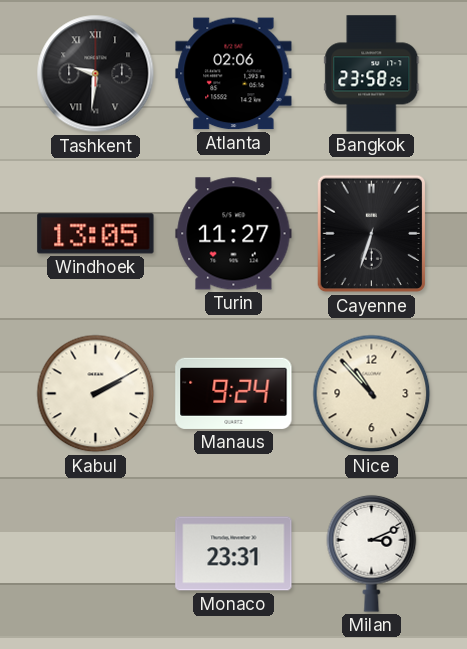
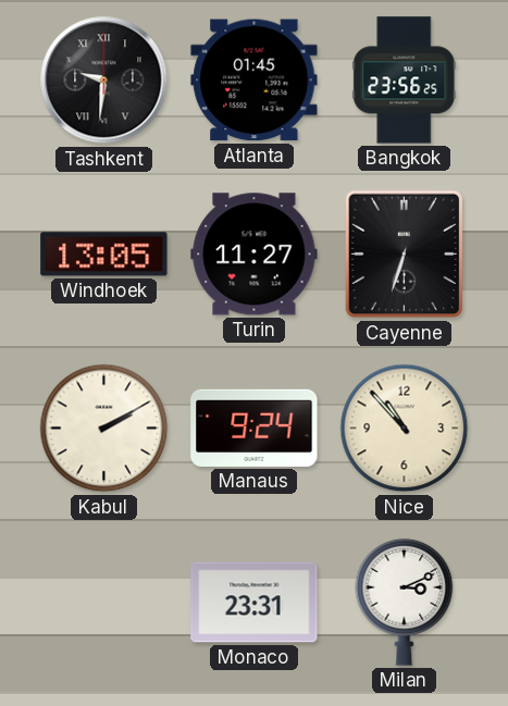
Atlanta: 02:06 -> 01:45
Bangkok: 23:58 -> 23:56
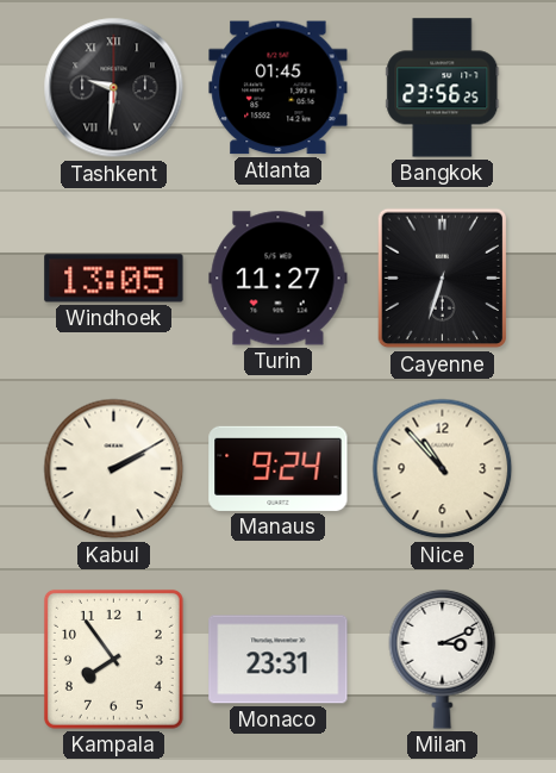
Kampala: none -> 7:54
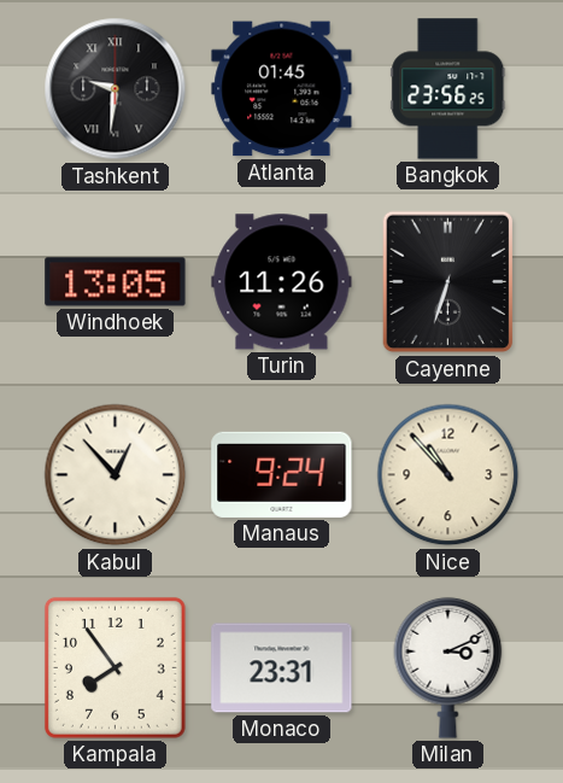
Turin: 11:27 -> 11:26
Kabul: 2:10 -> 12:53
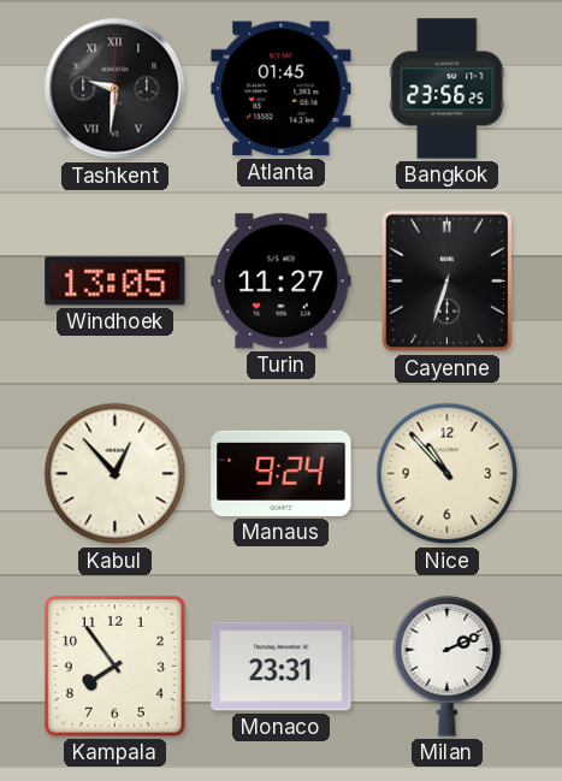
Turin: 11:26 -> 11:27
Milan: 3:11 -> 2:11
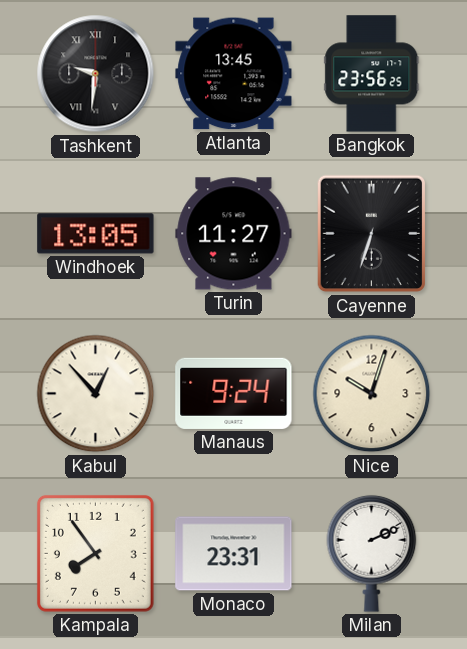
Atlanta: 01:45 -> 13:45
Nice: 10:53 -> 10:03
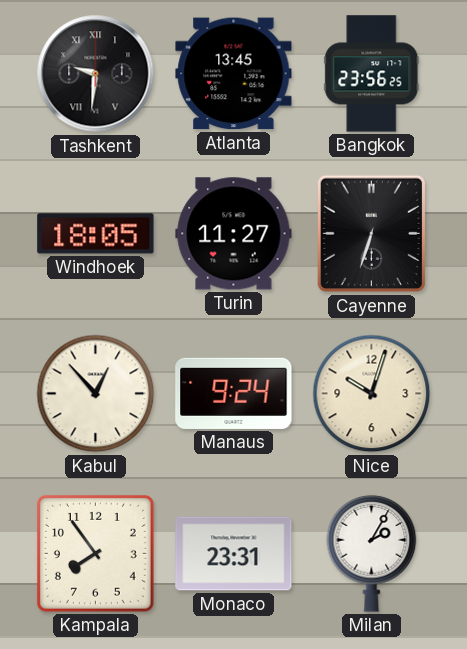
Windhoek: 13:05 -> 18:05
Milan: 2:11 -> 2:05
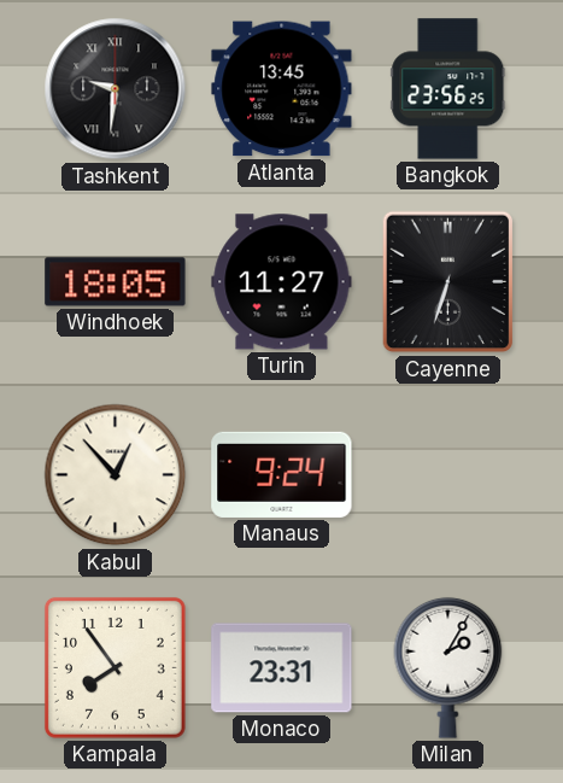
Nice: 10:03 -> none
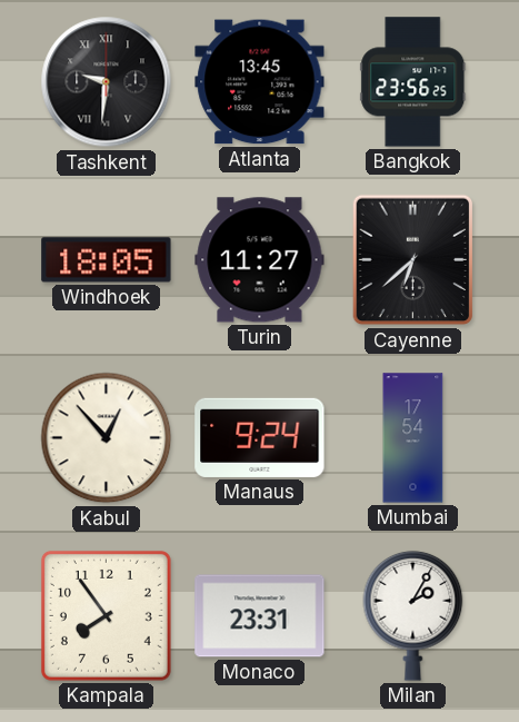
Cayenne: 6:33 -> 6:38
Mumbai: none -> 17:54
